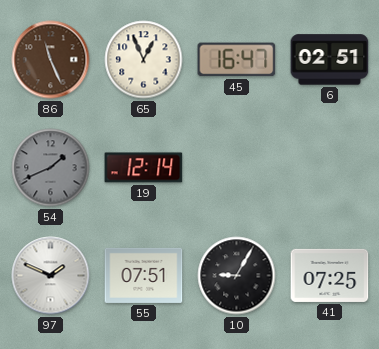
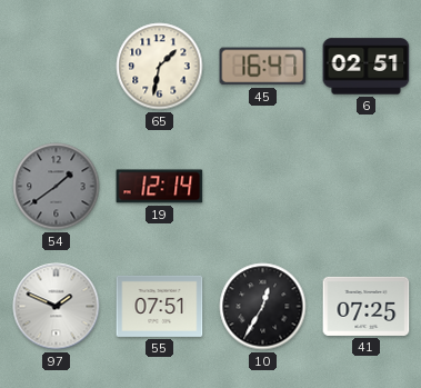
86: 11:26 -> none
65: 12:56 -> 1:32
54: 1:41 -> 1:39
10: 9:05 -> 12:35
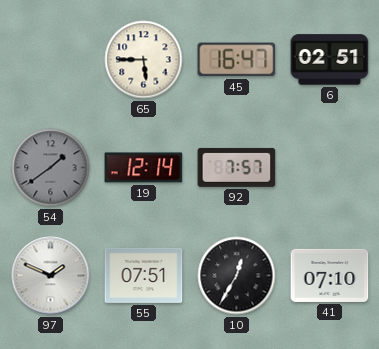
65: 1:32 -> 5:45
92: none -> 7:57
41: 07:25 -> 07:10
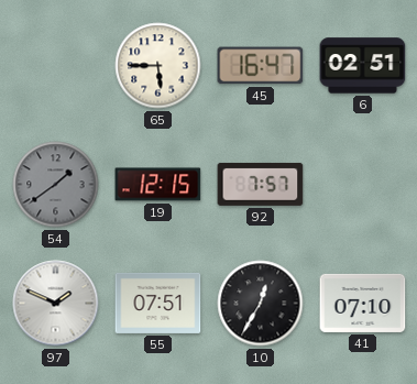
19: 12:14 -> 12:15
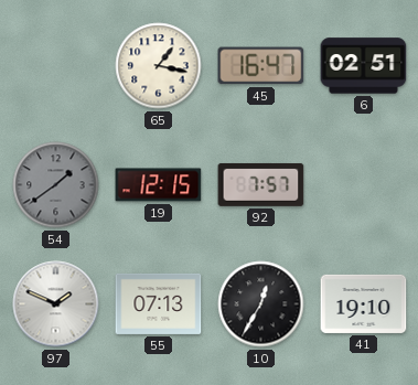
65: 5:45 -> 1:17
55: 07:51 -> 07:13
41: 07:10 -> 19:10
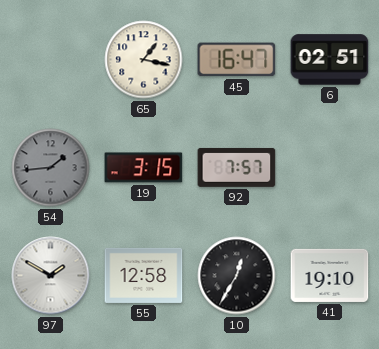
54: 1:39 -> 1:44
19: 12:15 -> 3:15
97: 1:49 -> 1:50
55: 07:13 -> 12:58
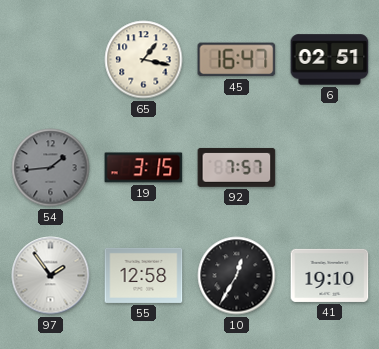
97: 1:50 -> 1:54
